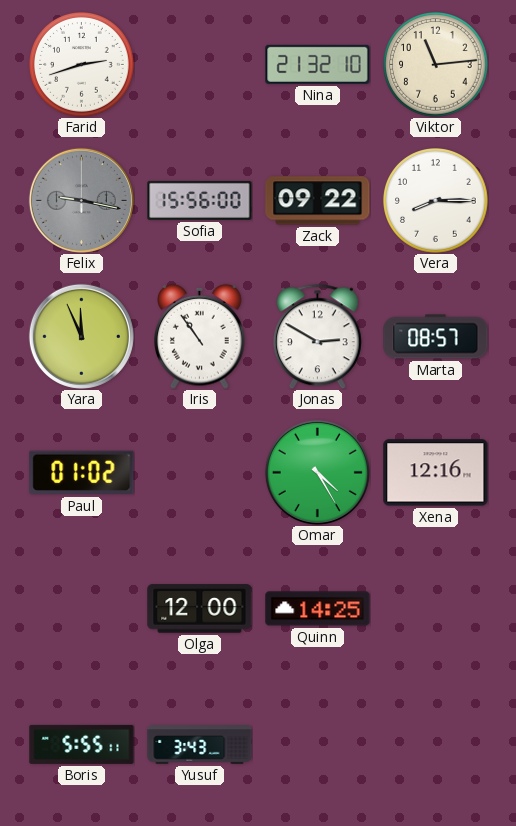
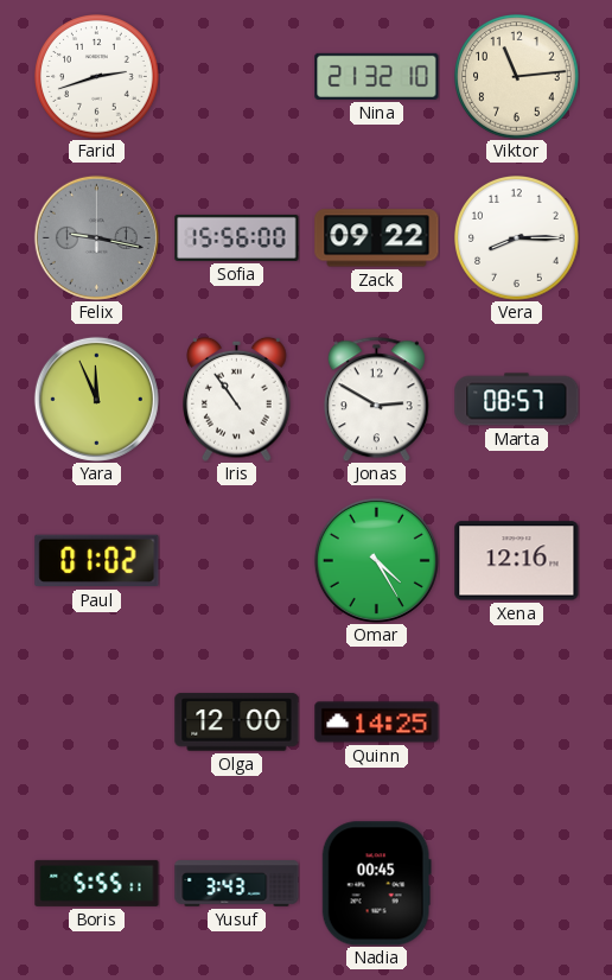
Nadia: none -> 00:45
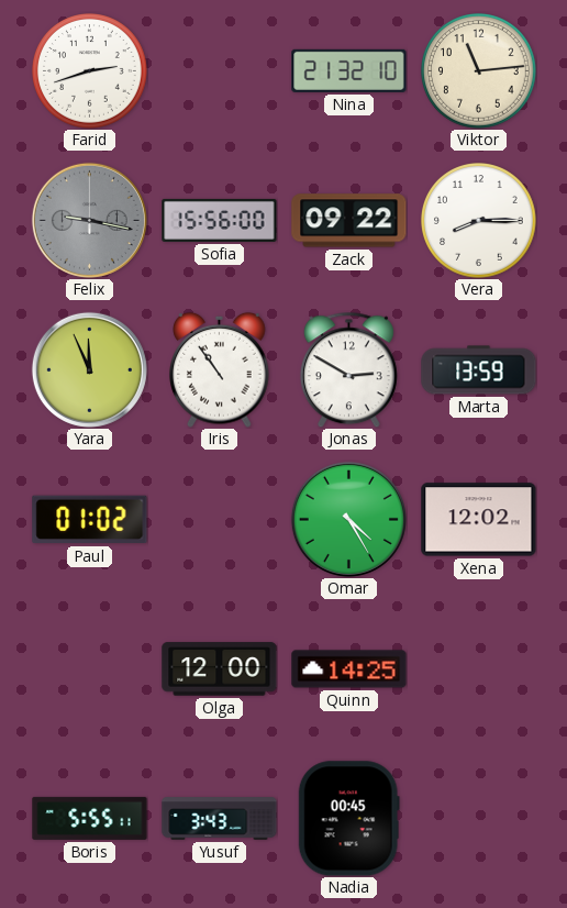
Marta: 08:57 -> 13:59
Xena: 12:16 -> 12:02
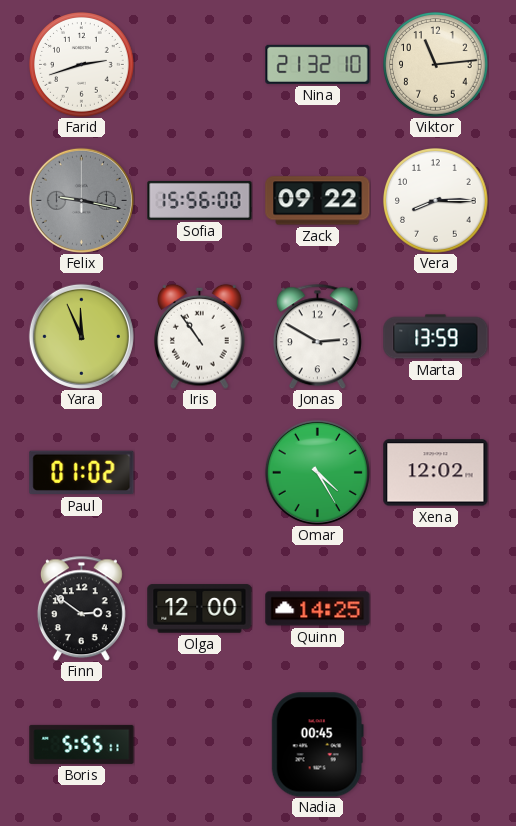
Finn: none -> 2:51
Yusuf: 3:43 -> none
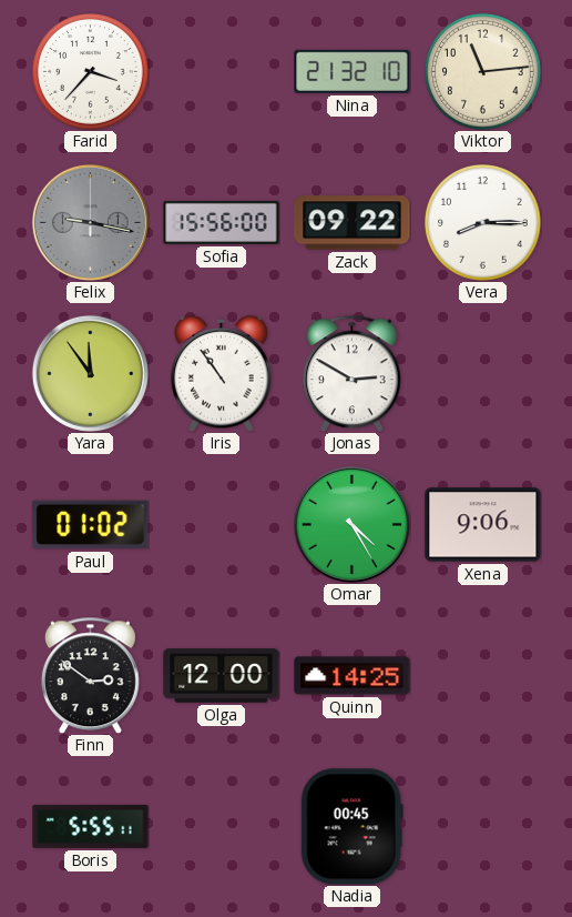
Farid: 2:42 -> 3:37
Yara: 11:56 -> 11:54
Marta: 13:59 -> none
Xena: 12:02 -> 9:06
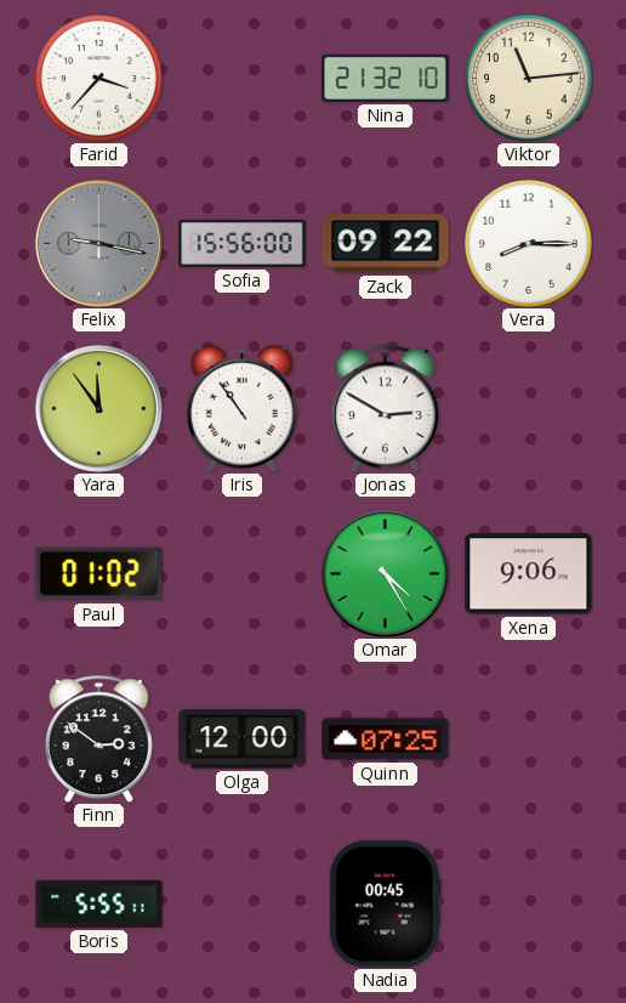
Quinn: 14:25 -> 07:25
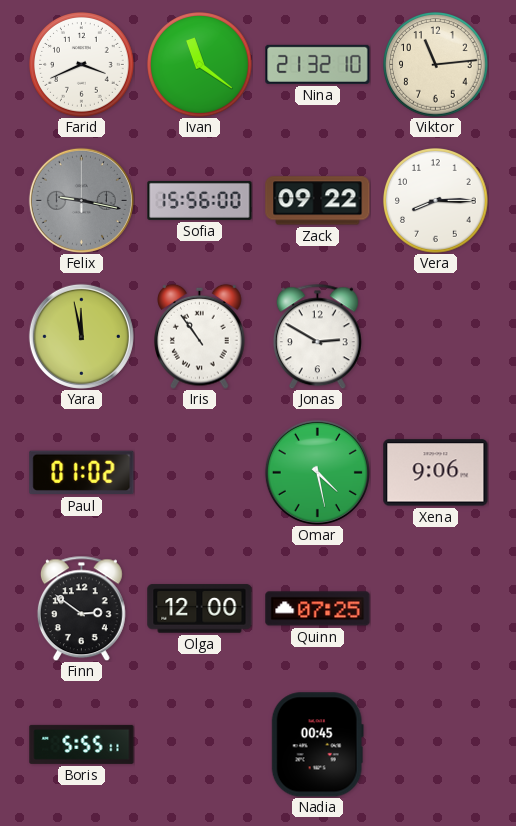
Farid: 3:37 -> 3:41
Ivan: none -> 11:21
Yara: 11:54 -> 11:58
Omar: 4:25 -> 4:28
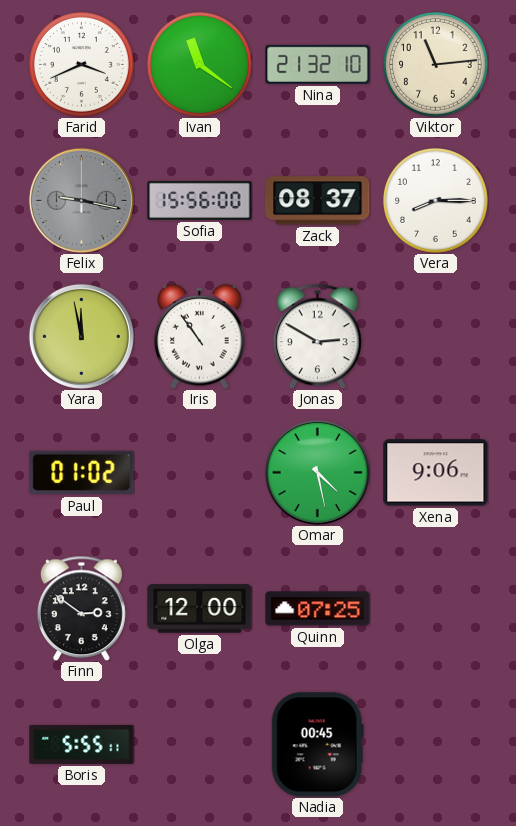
Zack: 09:22 -> 08:37
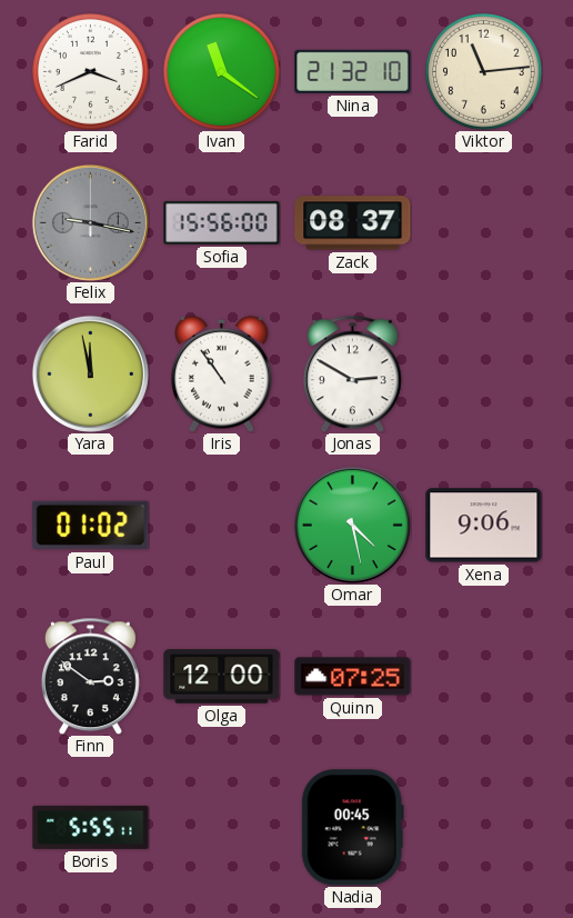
Vera: 8:15 -> none
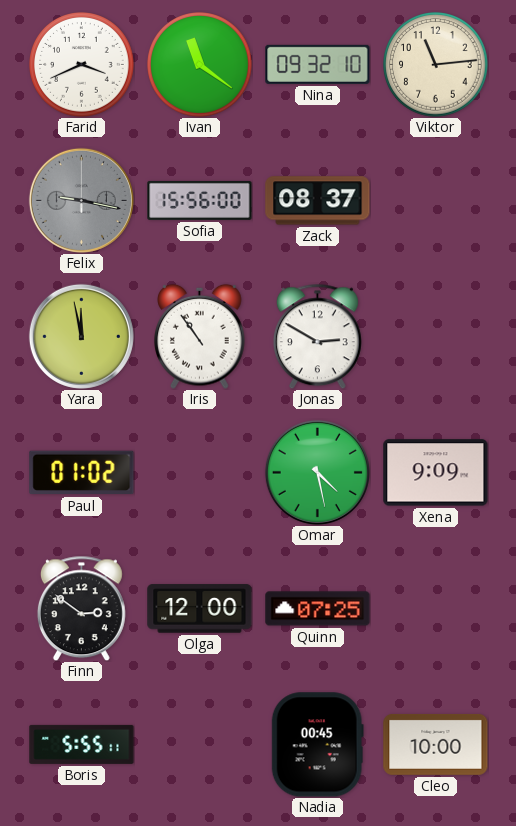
Nina: 21:32 -> 09:32
Xena: 9:06 -> 9:09
Cleo: none -> 10:00
